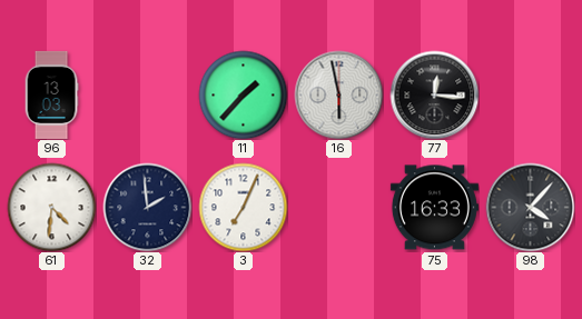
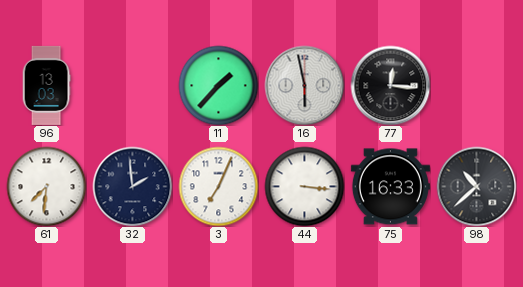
61: 4:31 -> 7:31
44: none -> 3:16
98: 4:07 -> 10:38
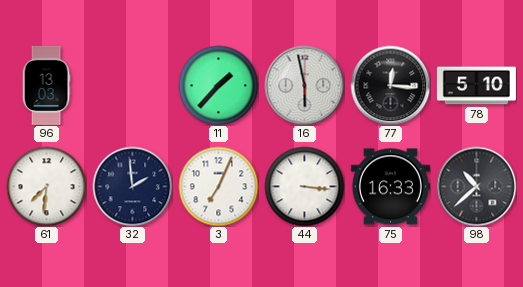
78: none -> 5:10
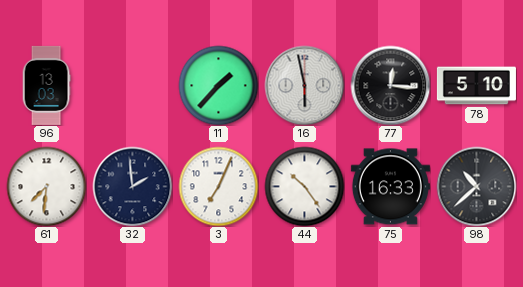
44: 3:16 -> 10:24
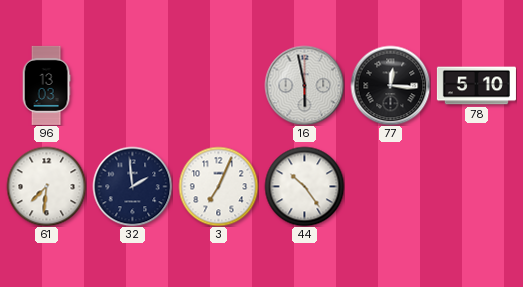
11: 1:37 -> none
75: 16:33 -> none
98: 10:38 -> none
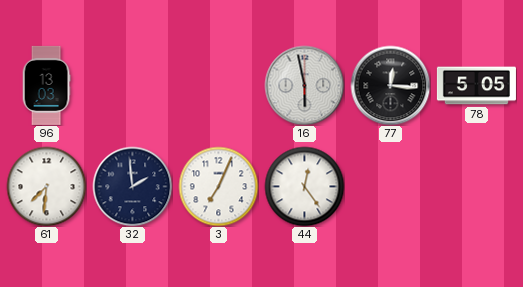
78: 5:10 -> 5:05
44: 10:24 -> 12:24
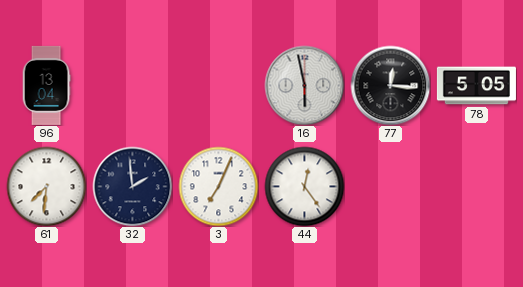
96: 13:03 -> 13:04
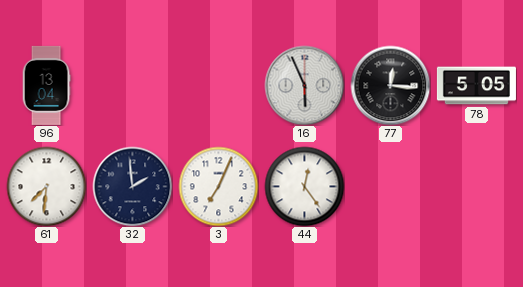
16: 5:58 -> 5:56
